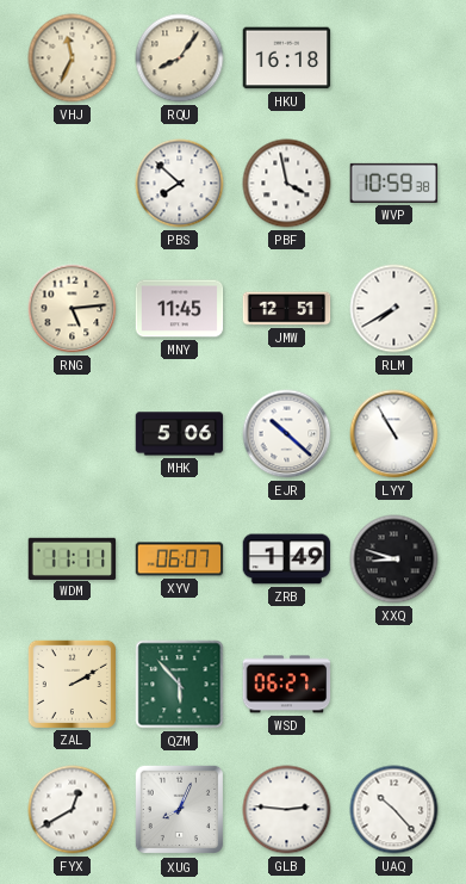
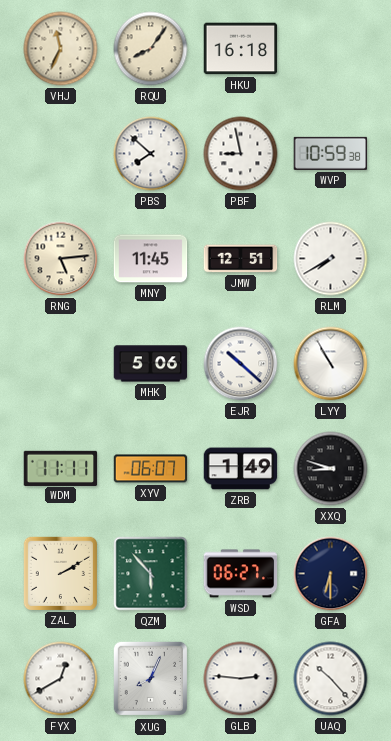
PBF: 3:58 -> 8:58
GFA: none -> 6:30
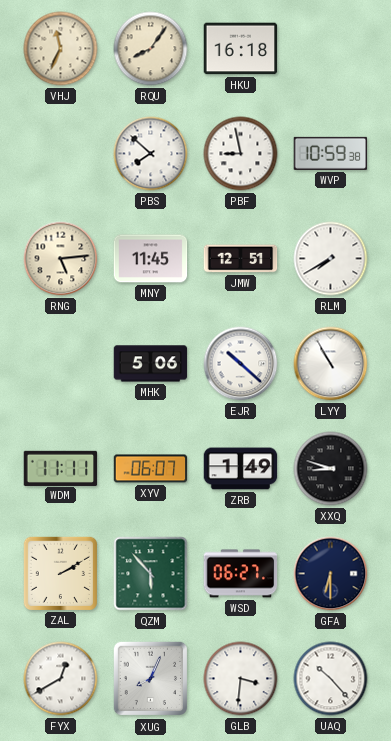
GLB: 2:46 -> 3:31
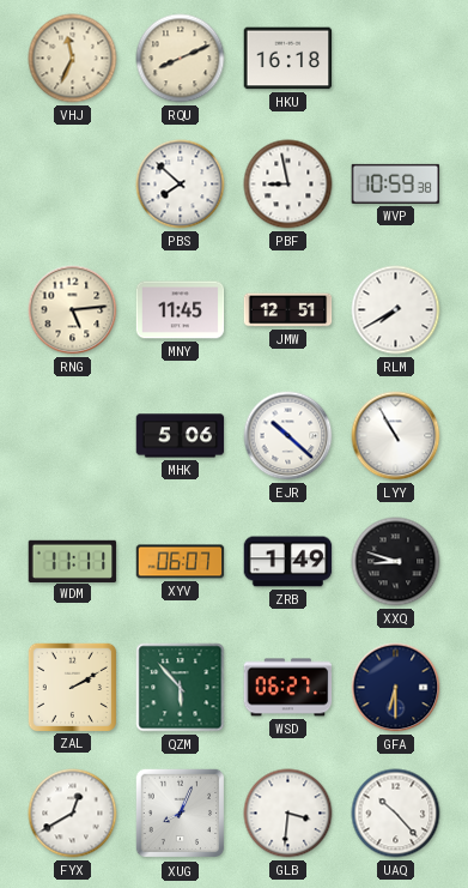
RQU: 8:06 -> 8:11
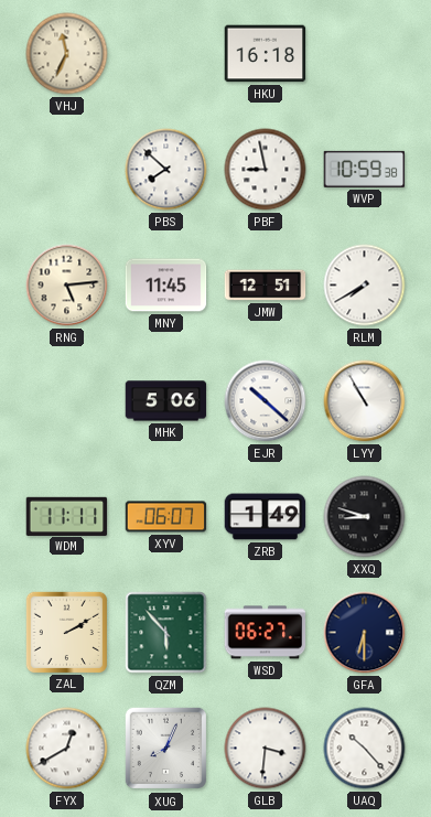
RQU: 8:11 -> none
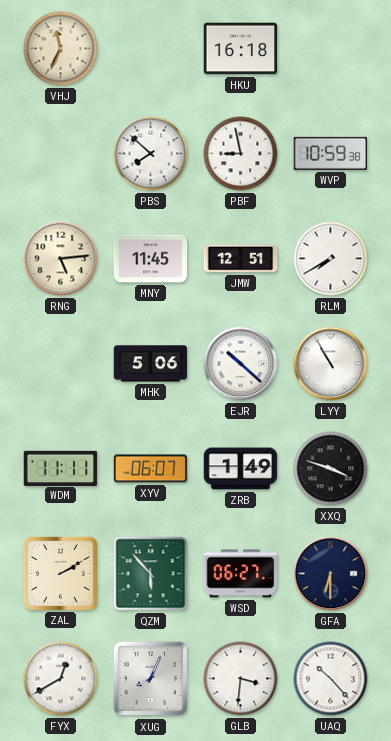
XXQ: 8:48 -> 3:48
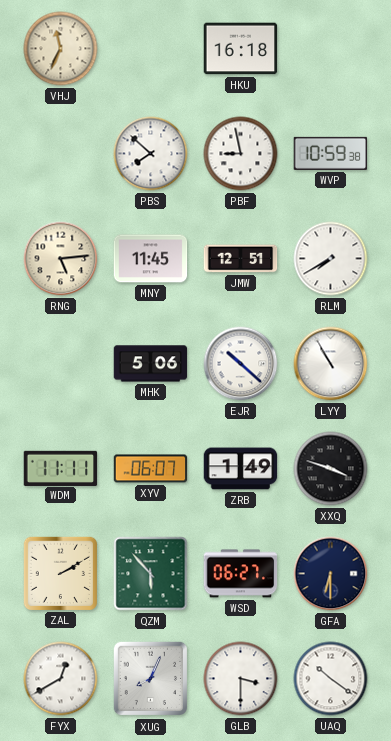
GLB: 3:31 -> 3:30
UAQ: 10:23 -> 10:21
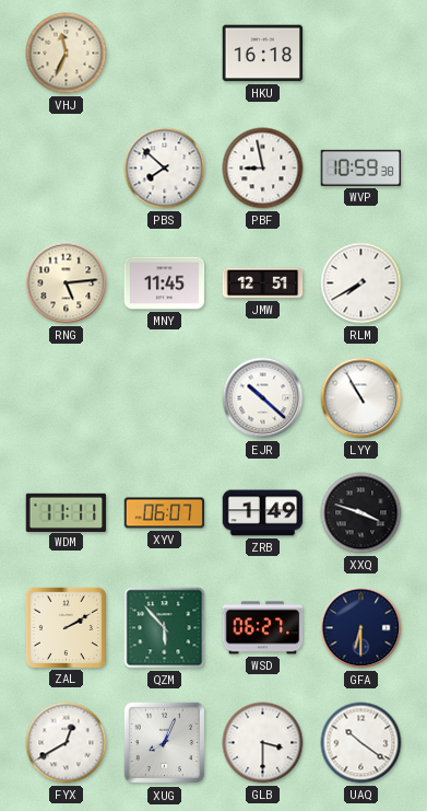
MHK: 5:06 -> none
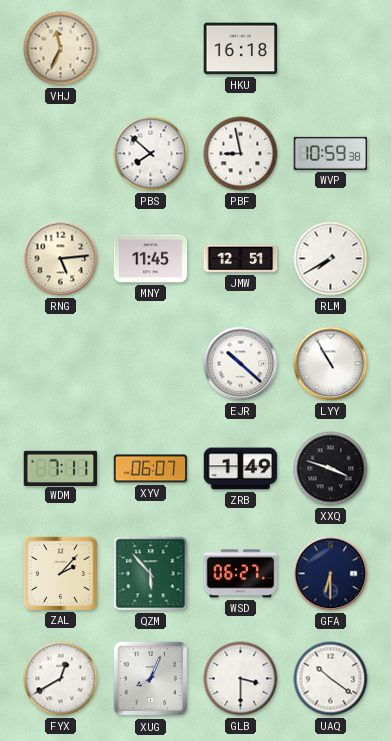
WDM: 11:11 -> 7:11
ZAL: 2:10 -> 2:07
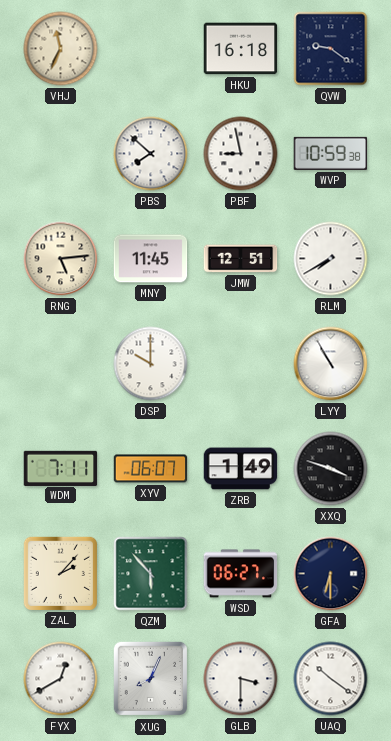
QVW: none -> 9:21
DSP: none -> 10:00
EJR: 10:22 -> none
